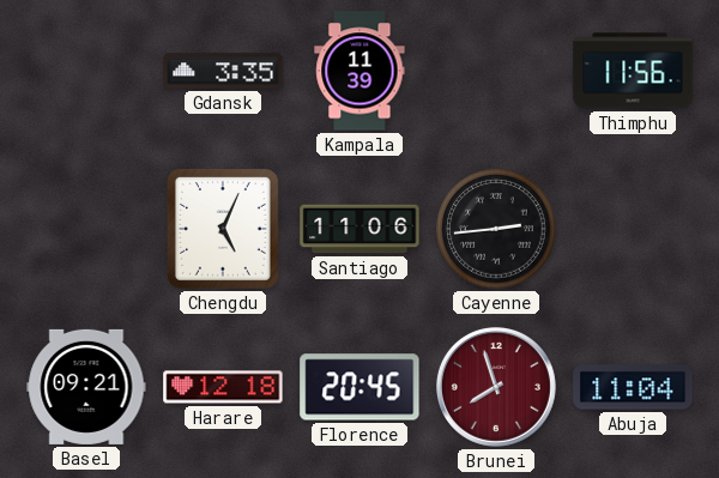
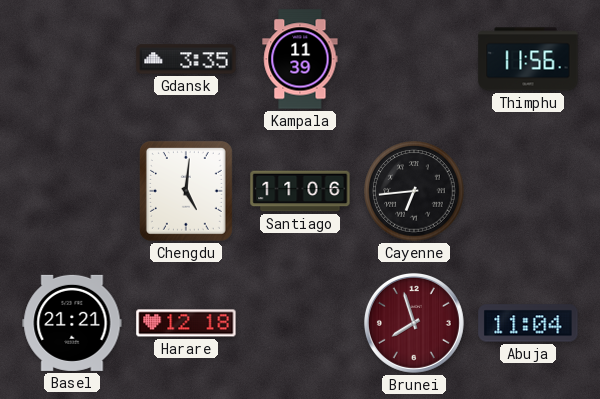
Chengdu: 5:04 -> 5:01
Cayenne: 2:44 -> 6:44
Basel: 09:21 -> 21:21
Florence: 20:45 -> none
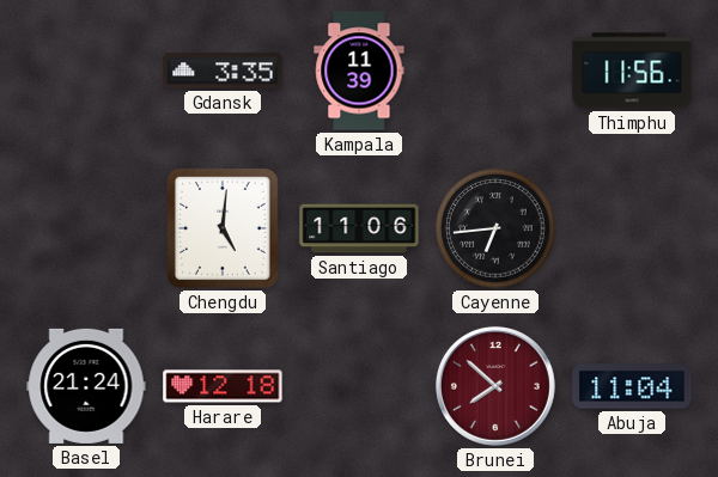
Basel: 21:21 -> 21:24
Brunei: 7:57 -> 7:52
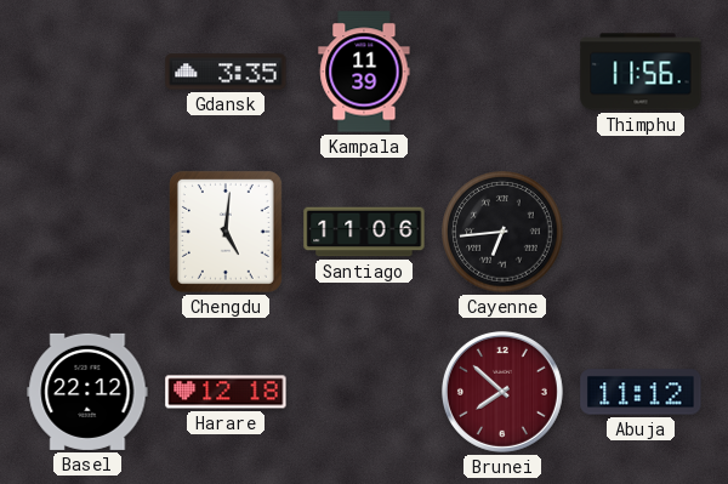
Basel: 21:24 -> 22:12
Abuja: 11:04 -> 11:12
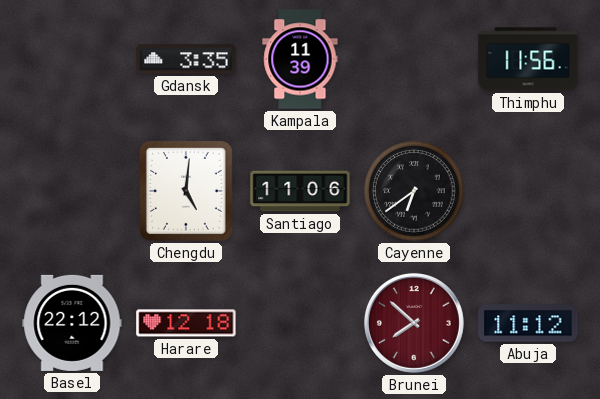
Cayenne: 6:44 -> 6:39
